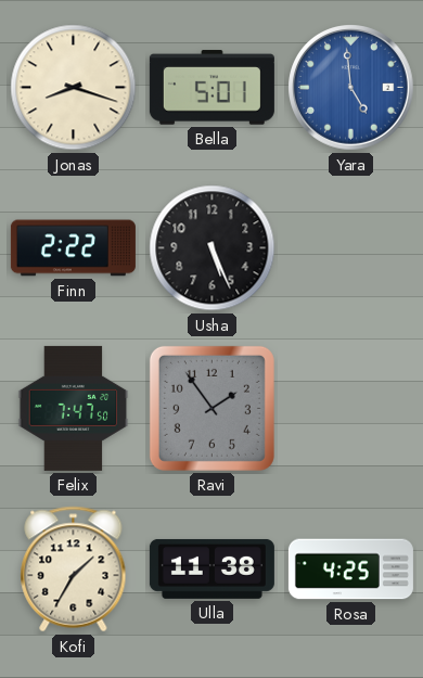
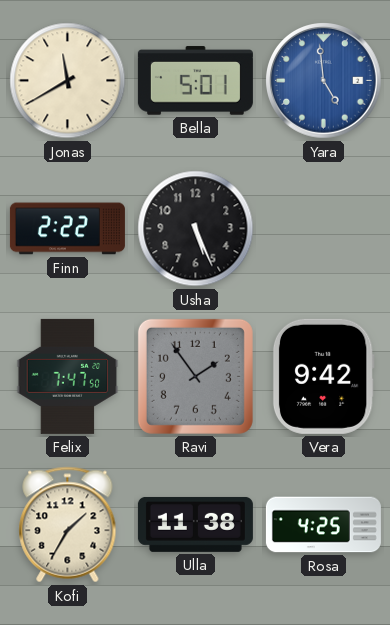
Jonas: 8:18 -> 11:40
Vera: none -> 9:42
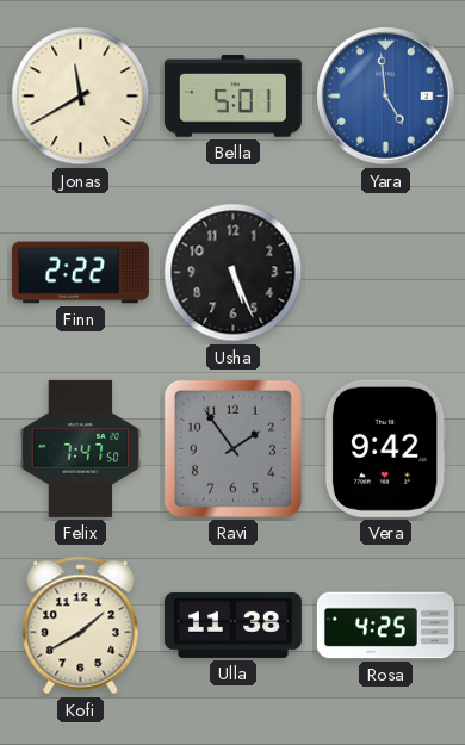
Kofi: 1:35 -> 1:40
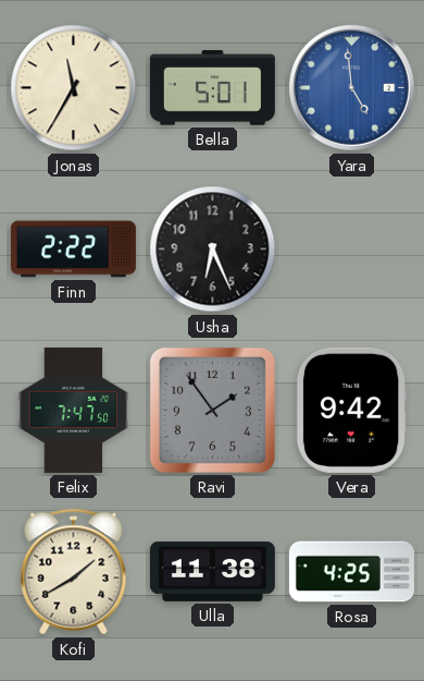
Jonas: 11:40 -> 11:35
Usha: 5:26 -> 6:26
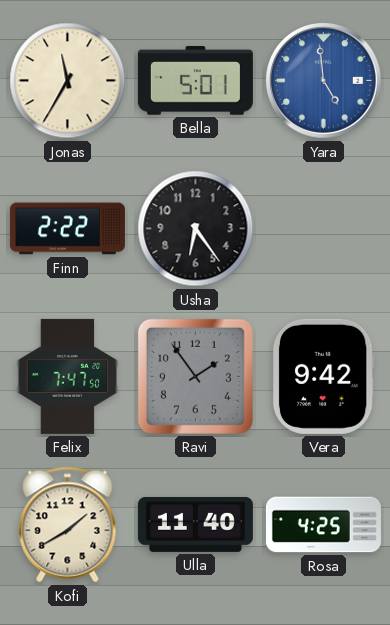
Usha: 6:26 -> 6:24
Ulla: 11:38 -> 11:40
